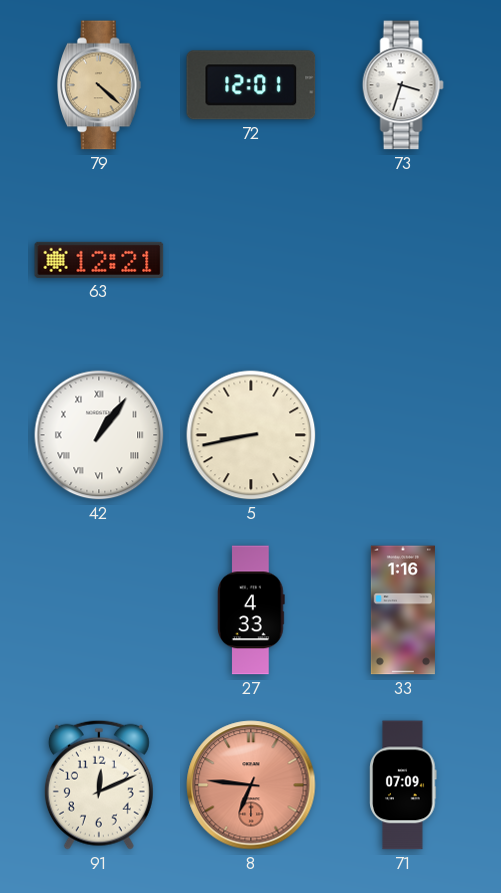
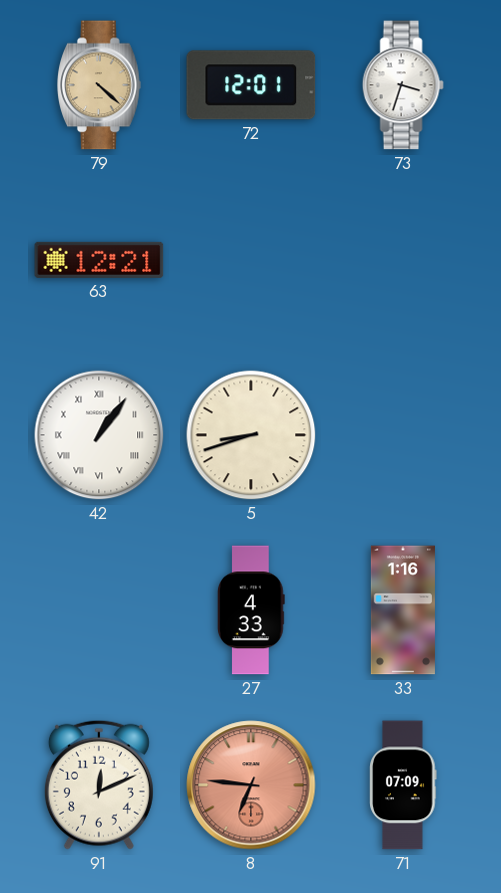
5: 8:43 -> 8:42
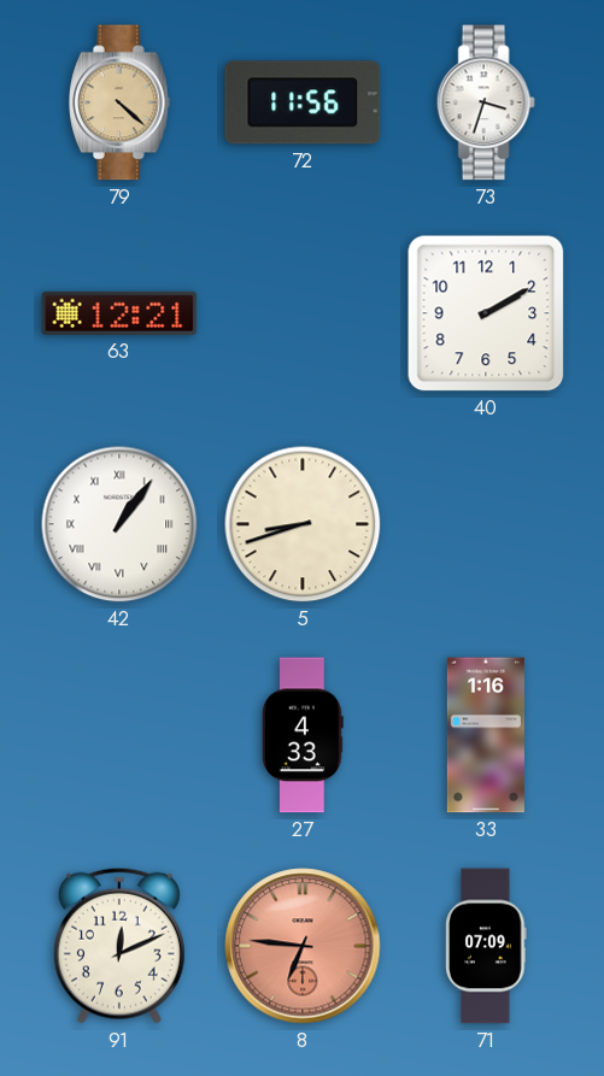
72: 12:01 -> 11:56
40: none -> 2:10
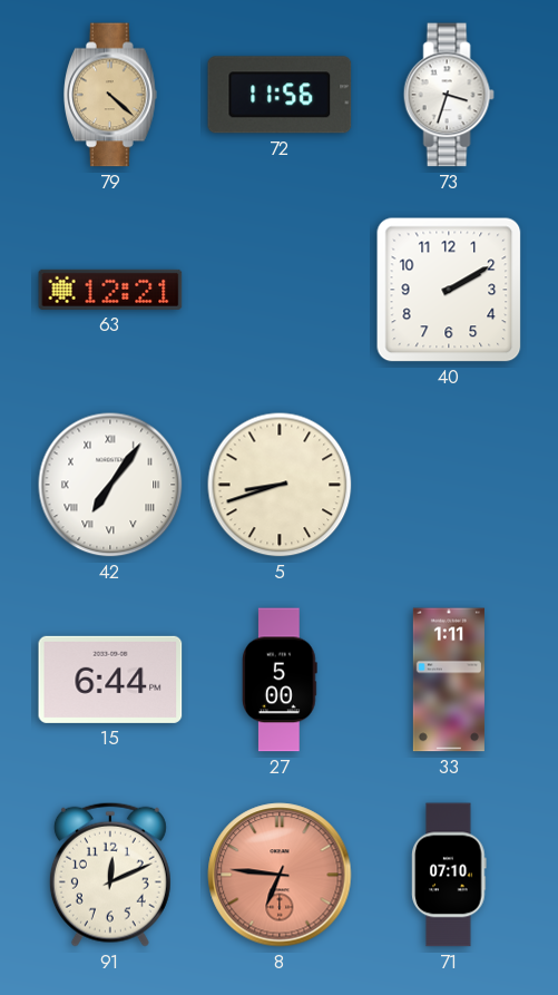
42: 1:06 -> 7:06
15: none -> 6:44
27: 4:33 -> 5:00
33: 1:16 -> 1:11
71: 07:09 -> 07:10
